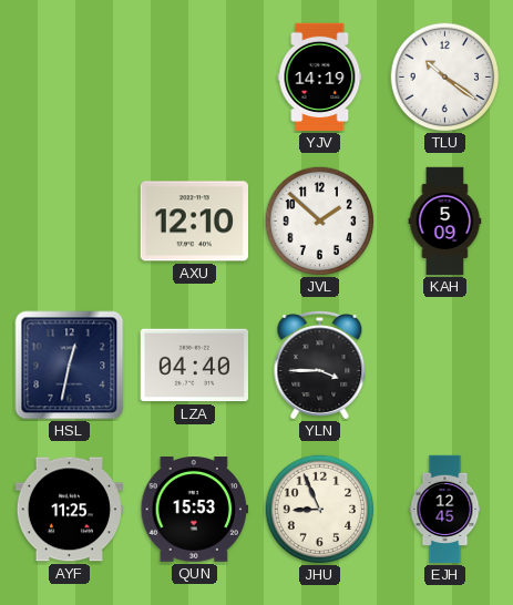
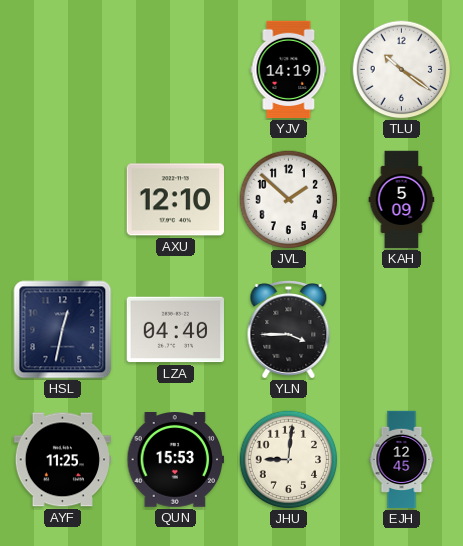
JHU: 8:56 -> 9:01
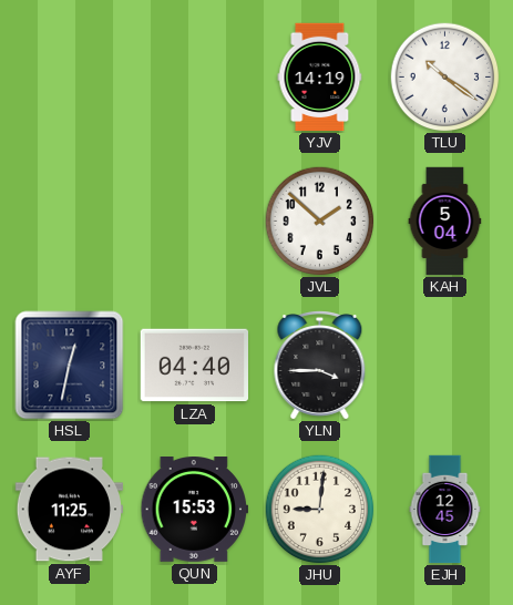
AXU: 12:10 -> none
KAH: 5:09 -> 5:04
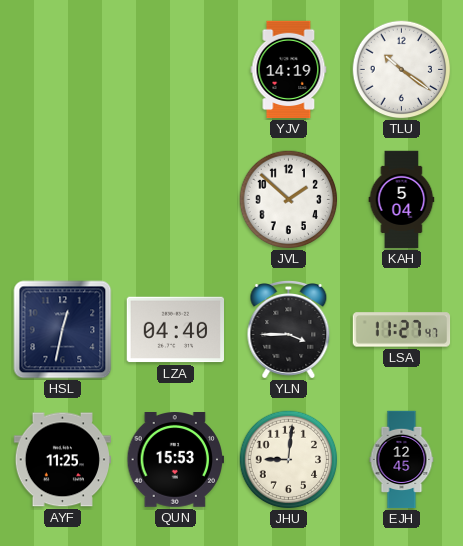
LSA: none -> 11:27
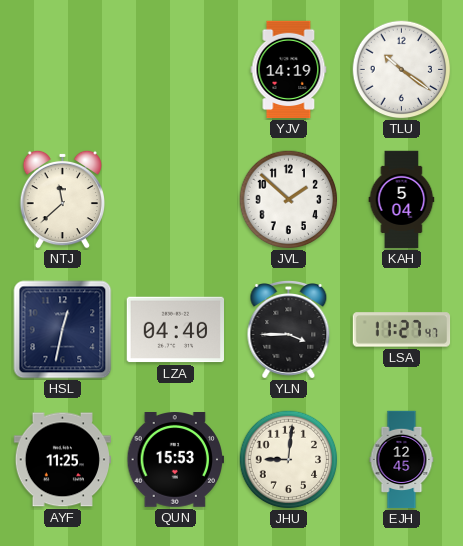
NTJ: none -> 11:38
